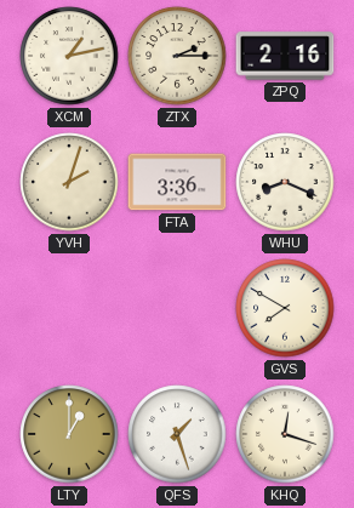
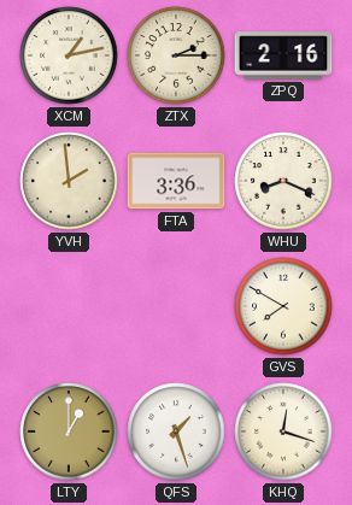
YVH: 2:03 -> 1:59
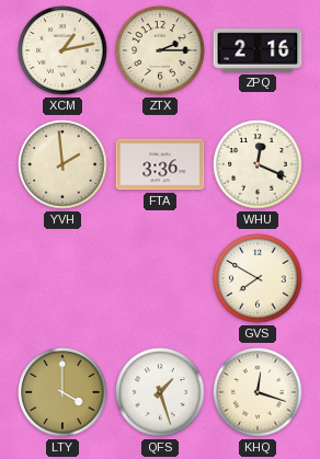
WHU: 8:19 -> 12:19
LTY: 1:00 -> 4:00
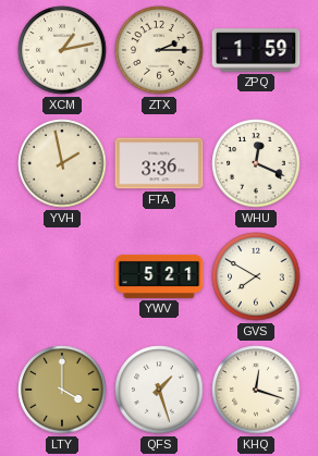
ZPQ: 2:16 -> 1:59
YVH: 1:59 -> 1:58
YWV: none -> 5:21
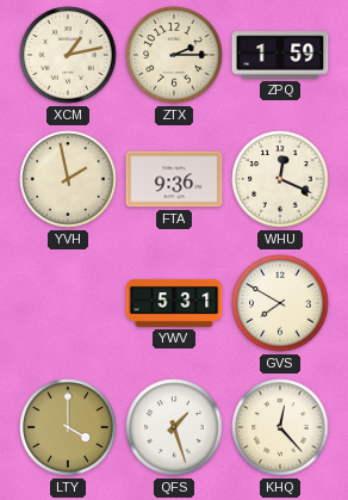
FTA: 3:36 -> 9:36
YWV: 5:21 -> 5:31
KHQ: 12:18 -> 12:23
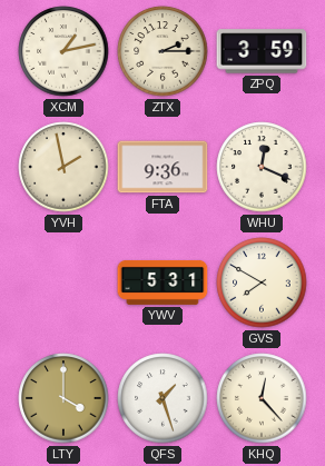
ZPQ: 1:59 -> 3:59
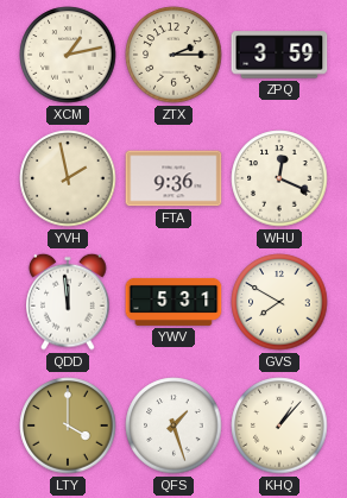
QDD: none -> 11:59
KHQ: 12:23 -> 1:07
